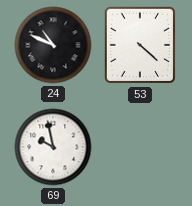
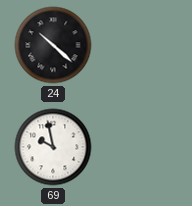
24: 10:49 -> 10:22
53: 4:22 -> none
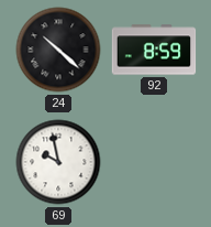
92: none -> 8:59
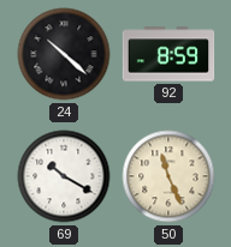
69: 9:58 -> 10:20
50: none -> 11:26
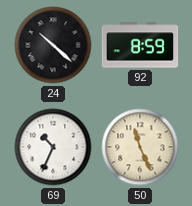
69: 10:20 -> 10:34
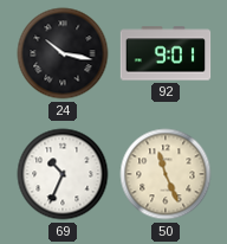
24: 10:22 -> 10:17
92: 8:59 -> 9:01
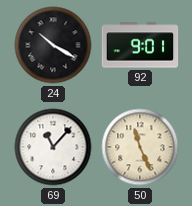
24: 10:17 -> 10:20
69: 10:34 -> 11:07
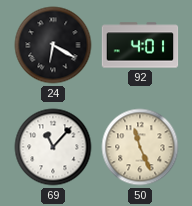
24: 10:20 -> 6:20
92: 9:01 -> 4:01
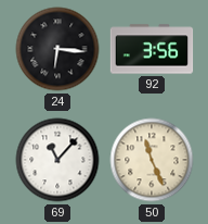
24: 6:20 -> 6:16
92: 4:01 -> 3:56
